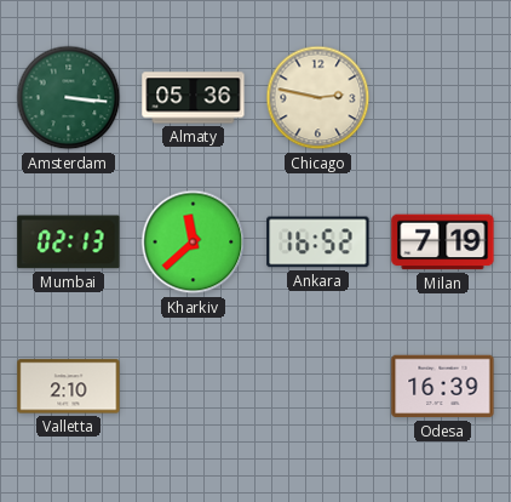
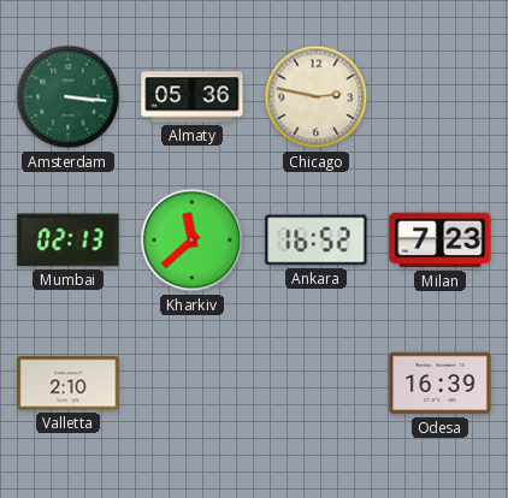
Milan: 7:19 -> 7:23
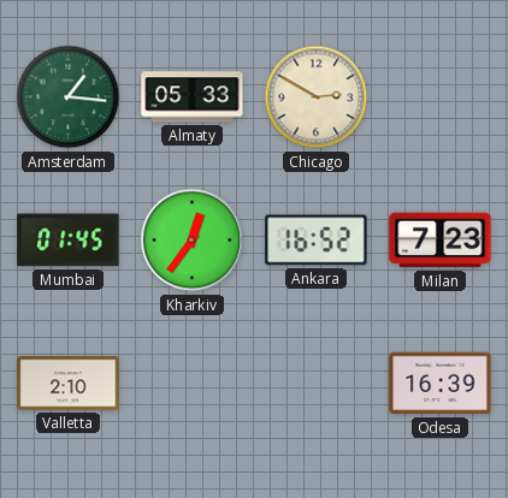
Amsterdam: 3:16 -> 1:16
Almaty: 05:36 -> 05:33
Chicago: 2:47 -> 2:50
Mumbai: 02:13 -> 01:45
Kharkiv: 11:38 -> 12:36
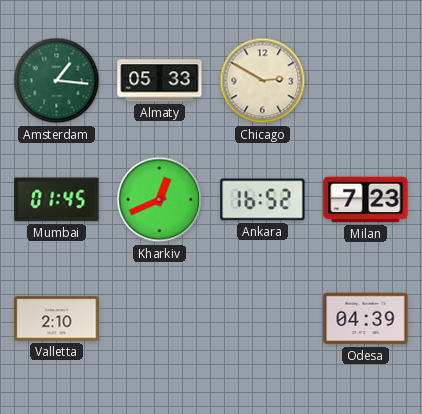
Kharkiv: 12:36 -> 12:41
Odesa: 16:39 -> 04:39
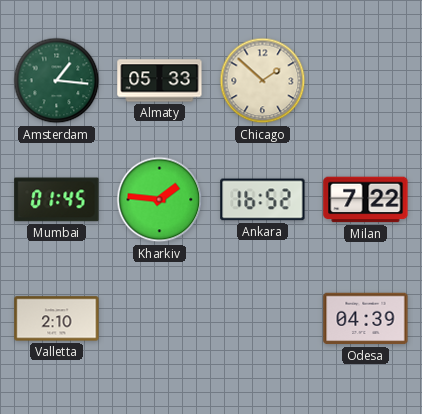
Chicago: 2:50 -> 1:52
Kharkiv: 12:41 -> 1:46
Milan: 7:23 -> 7:22
